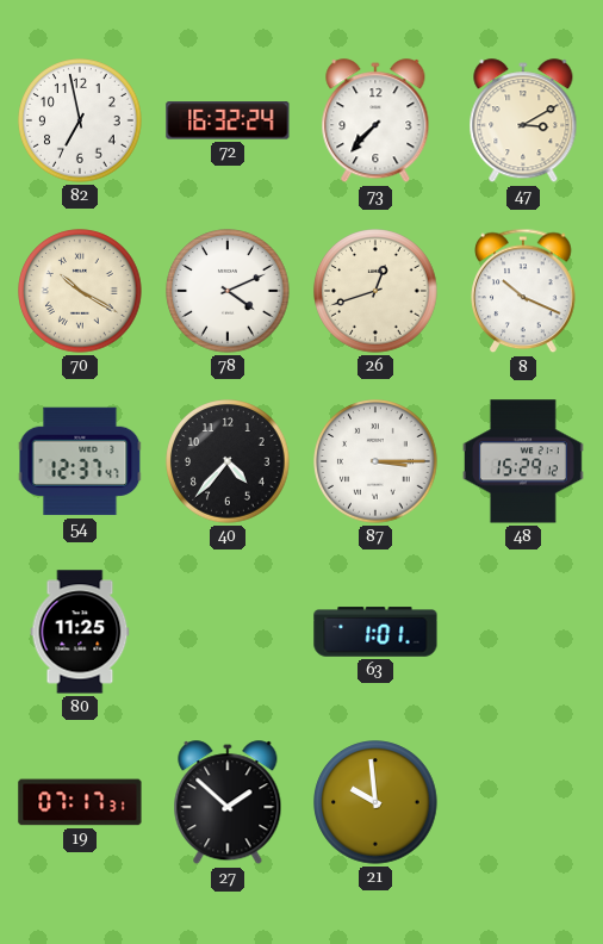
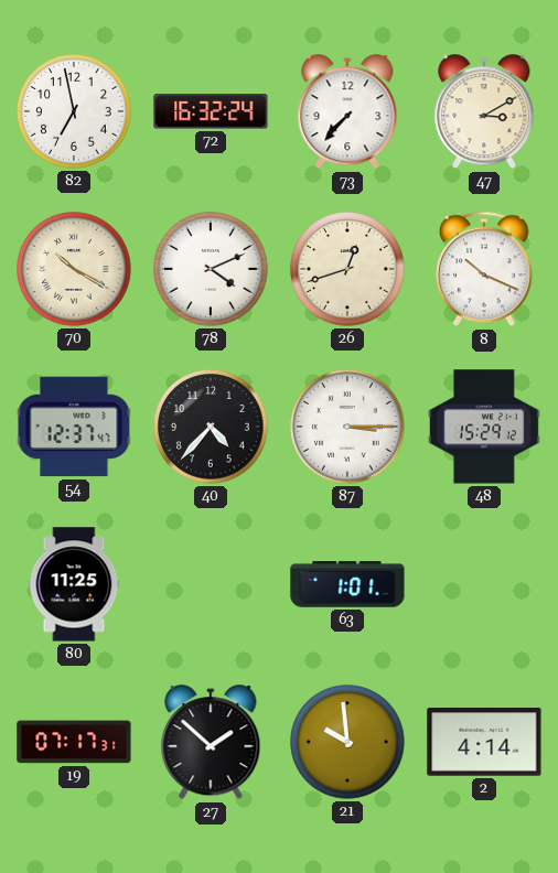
2: none -> 4:14
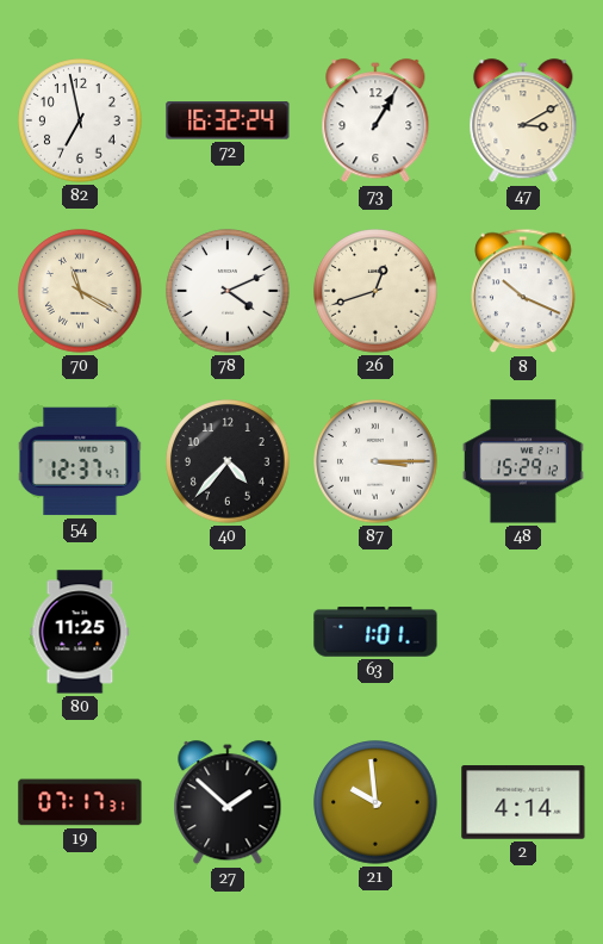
73: 7:37 -> 1:05
70: 10:20 -> 11:20
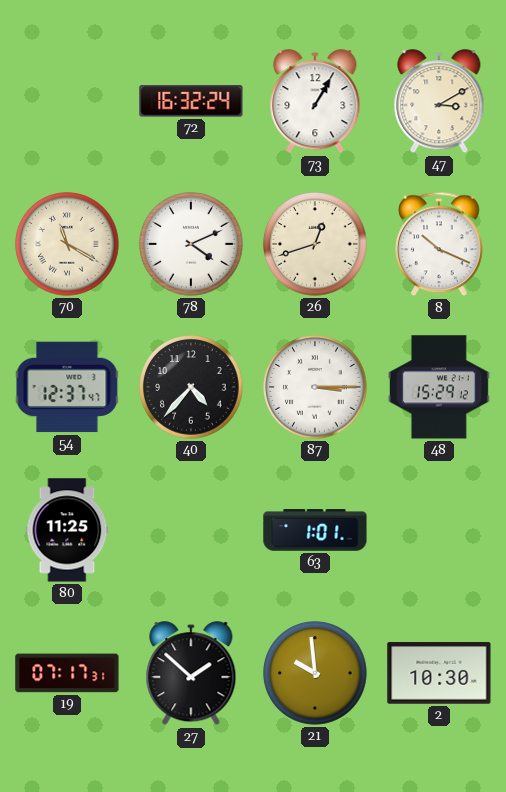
82: 6:58 -> none
2: 4:14 -> 10:30
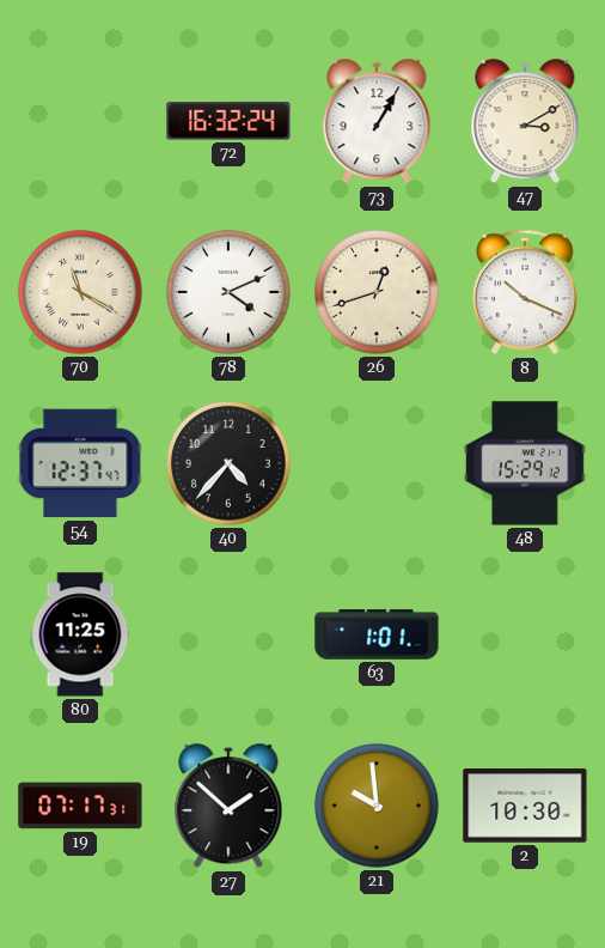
87: 3:15 -> none
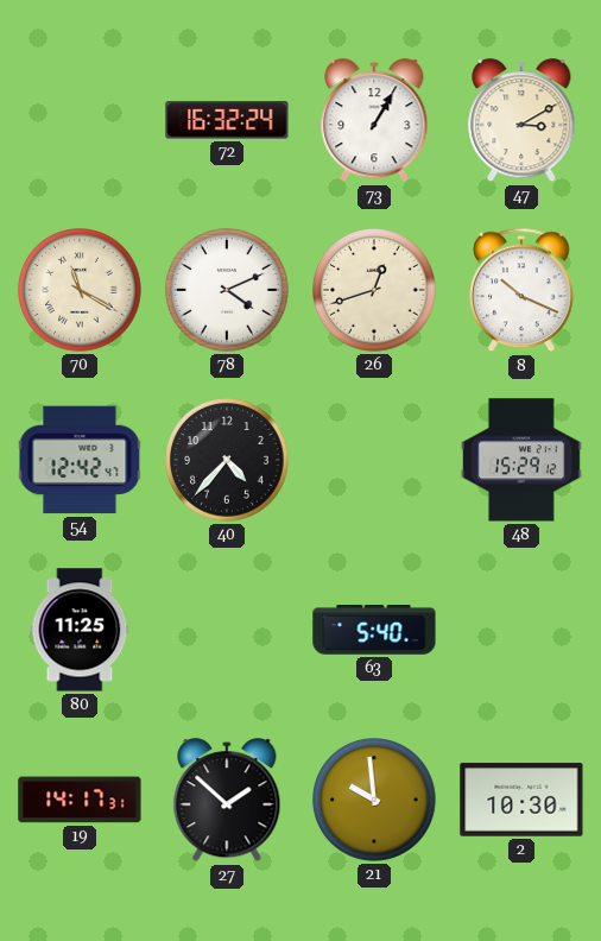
54: 12:37 -> 12:42
63: 1:01 -> 5:40
19: 07:17 -> 14:17
